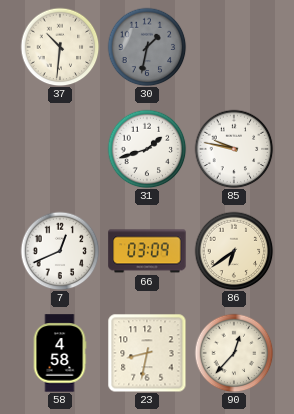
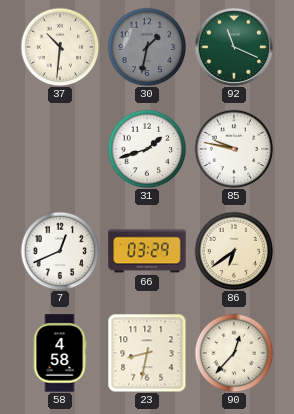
92: none -> 11:19
66: 03:09 -> 03:29
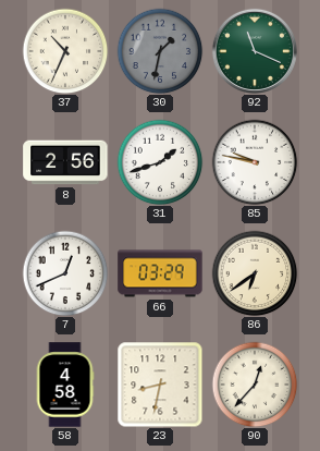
37: 10:31 -> 10:34
8: none -> 2:56
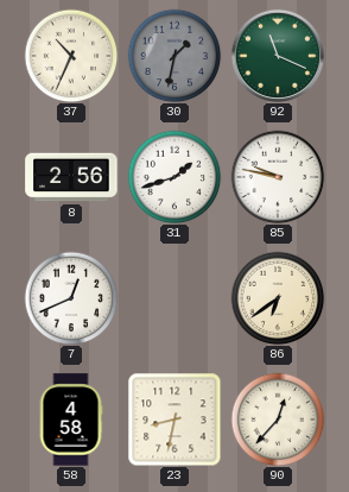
66: 03:29 -> none
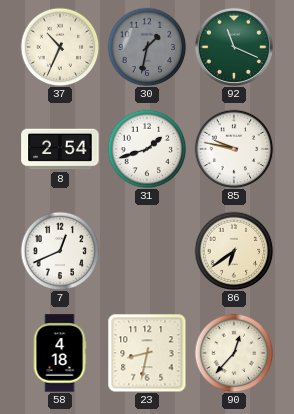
8: 2:56 -> 2:54
58: 4:58 -> 4:18
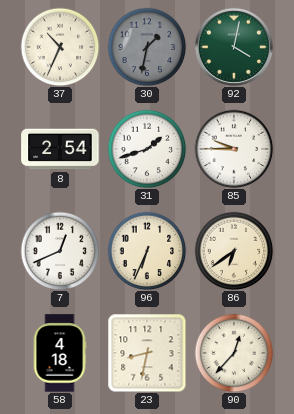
92: 11:19 -> 4:02
85: 9:47 -> 9:45
96: none -> 6:34
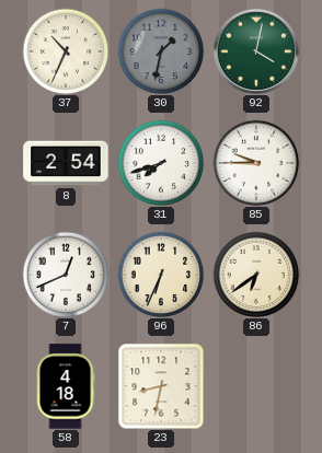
31: 1:42 -> 7:42
90: 12:37 -> none
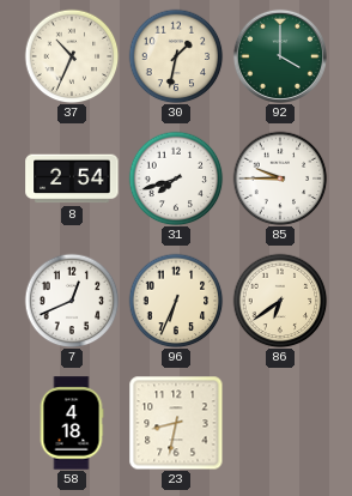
30 dial: grey -> cream
92: 4:02 -> 4:00
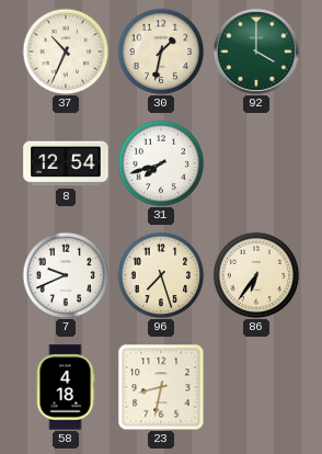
8: 2:54 -> 12:54
85: 9:45 -> none
7: 12:41 -> 9:41
96: 6:34 -> 7:27
86: 6:39 -> 6:36
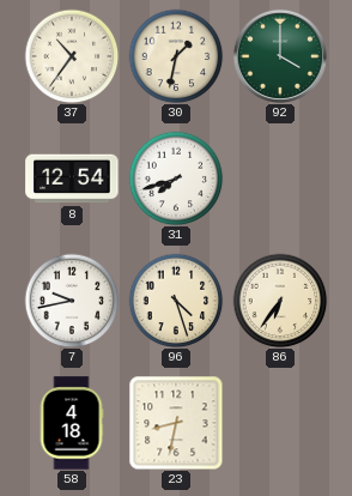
37: 10:34 -> 10:36
7: 9:41 -> 9:43
96: 7:27 -> 4:27
